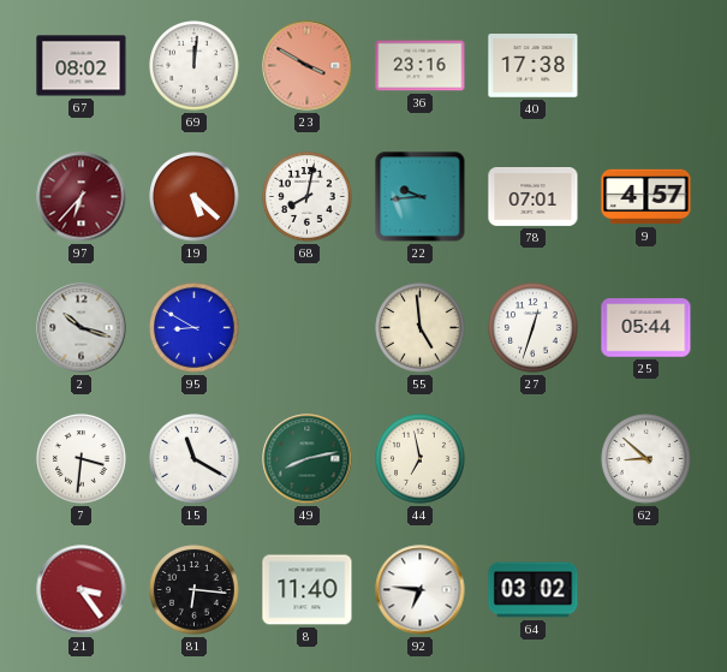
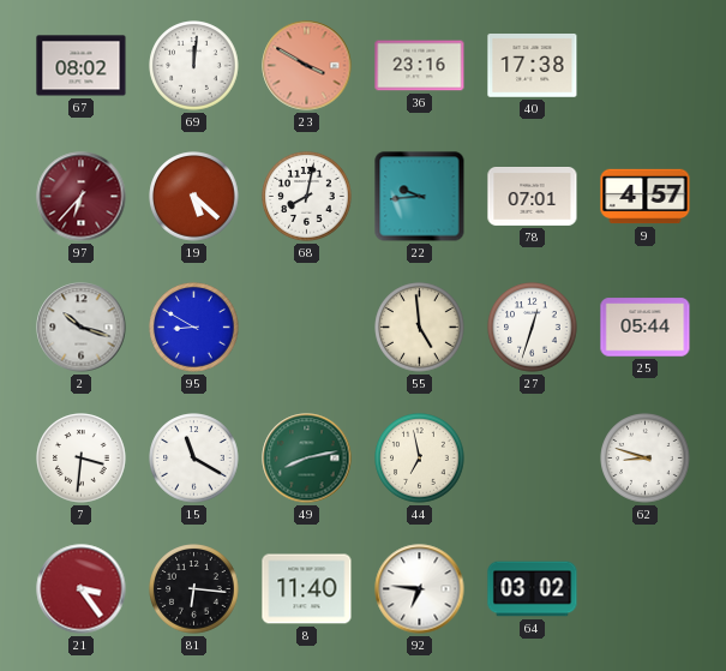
62: 8:52 -> 8:48
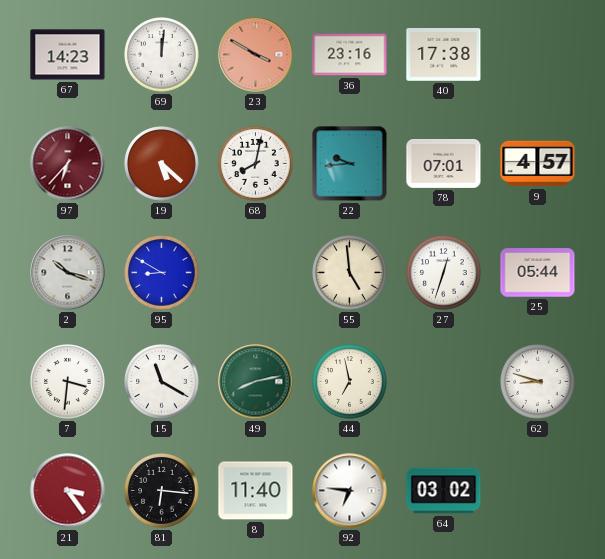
67: 08:02 -> 14:23
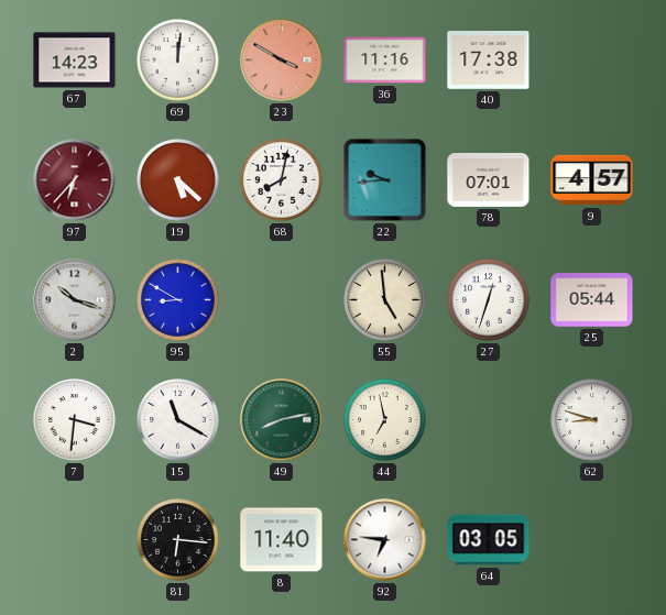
36: 23:16 -> 11:16
21: 3:24 -> none
64: 03:02 -> 03:05
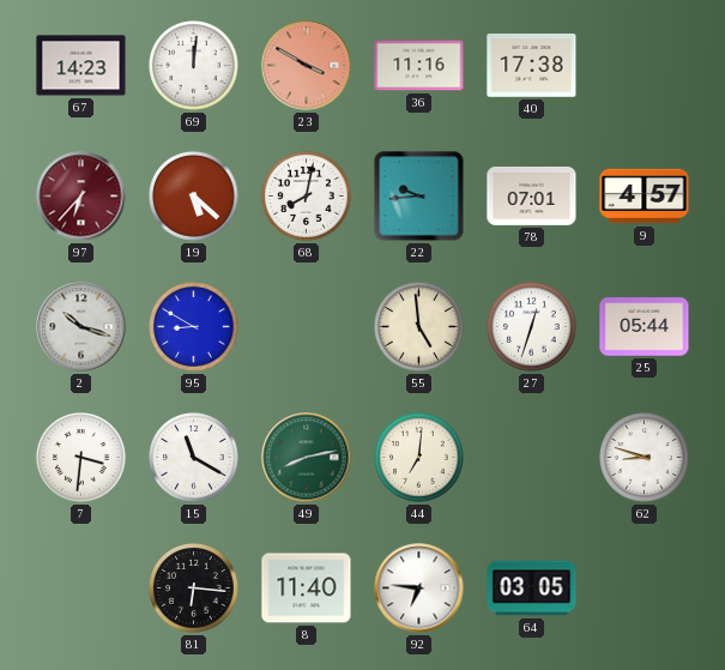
44: 6:58 -> 7:01
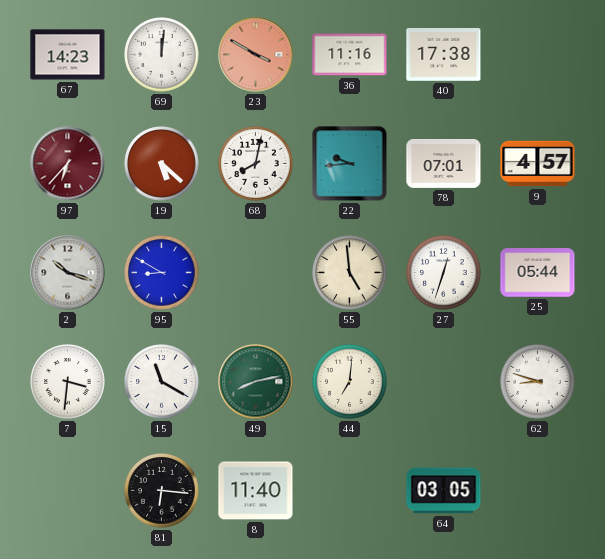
92: 6:46 -> none
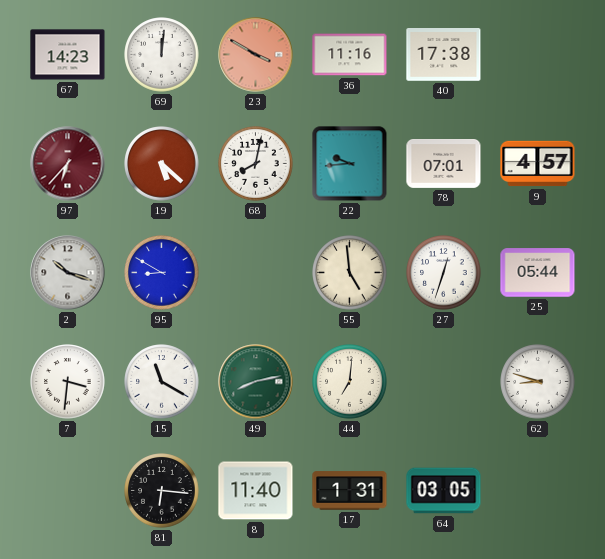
17: none -> 1:31
